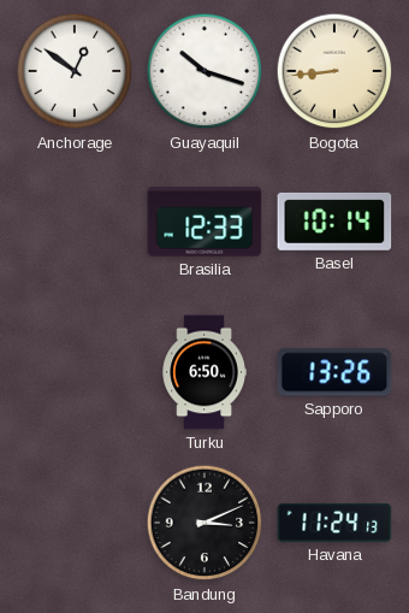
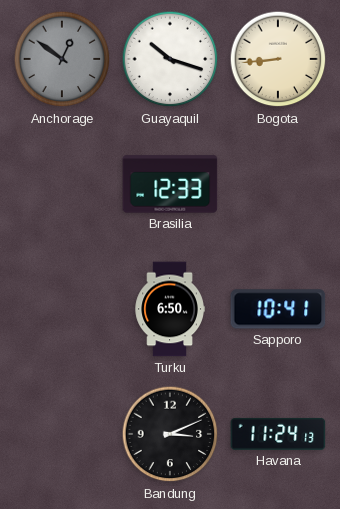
Anchorage dial: white -> grey
Basel: 10:14 -> none
Sapporo: 13:26 -> 10:41
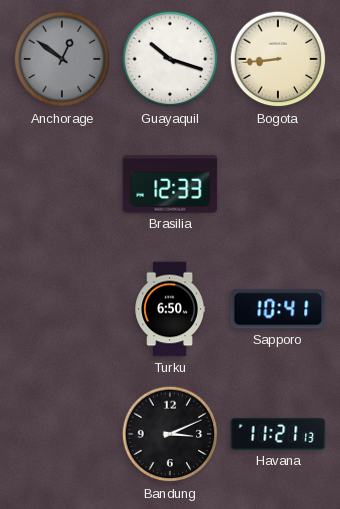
Havana: 11:24 -> 11:21
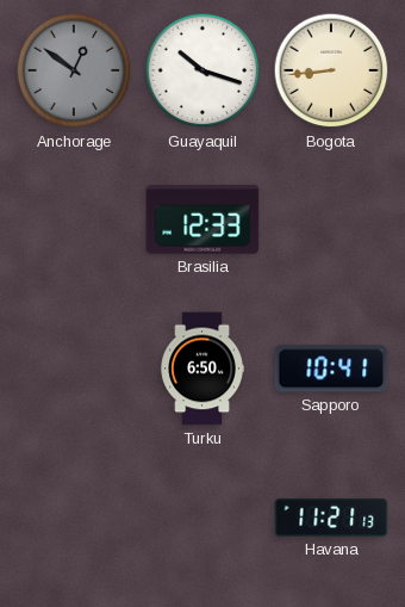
Bandung: 3:11 -> none
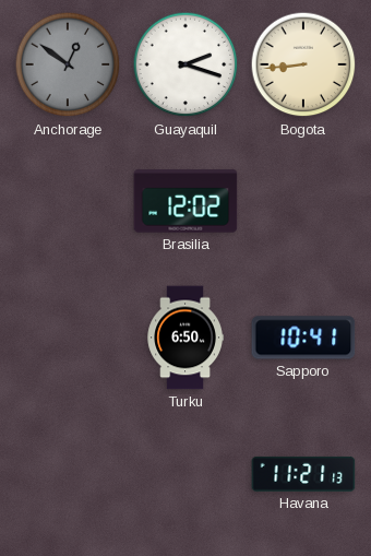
Guayaquil: 10:18 -> 2:18
Brasilia: 12:33 -> 12:02
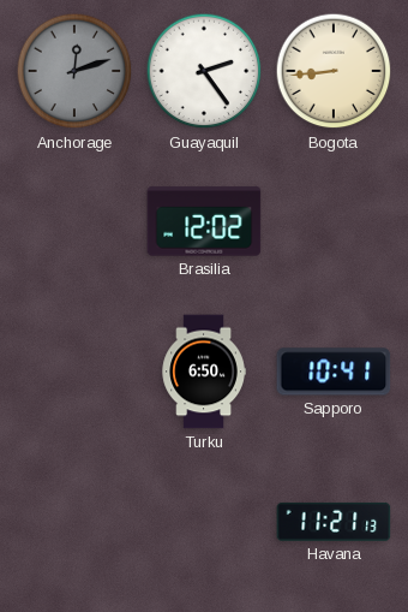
Anchorage: 12:51 -> 12:12
Guayaquil: 2:18 -> 2:24
